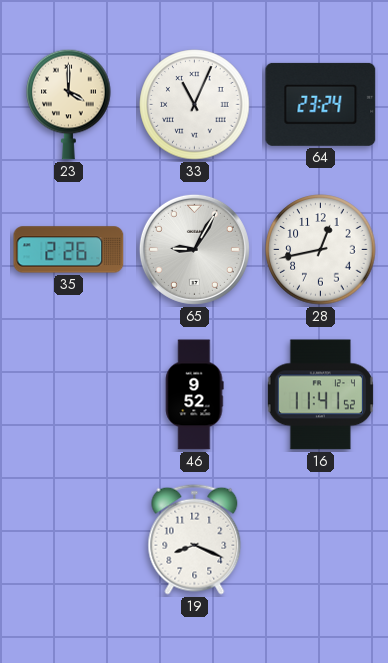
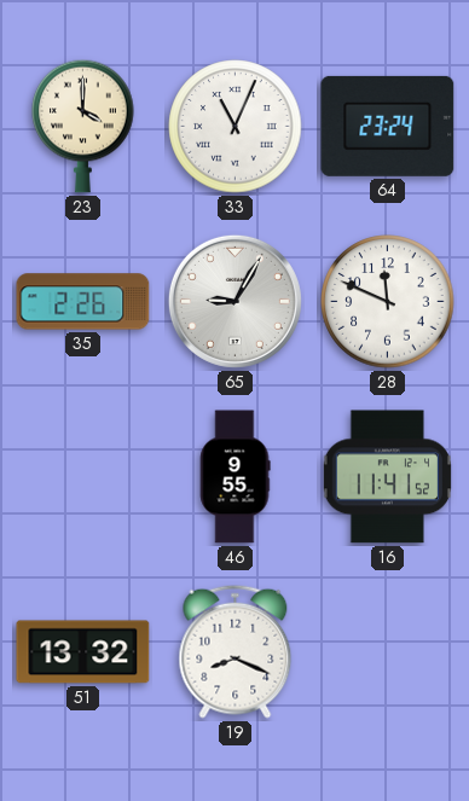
28: 12:43 -> 11:49
46: 9:52 -> 9:55
51: none -> 13:32
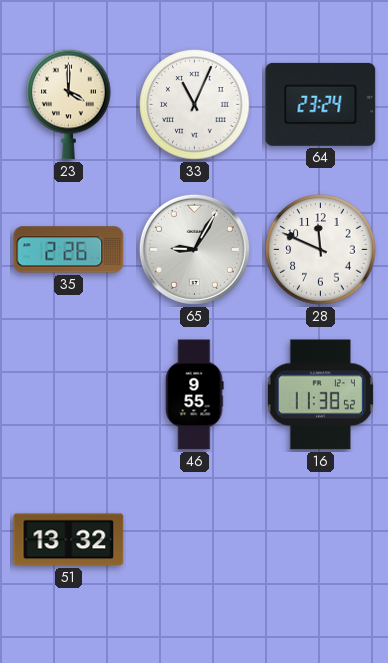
16: 11:41 -> 11:38
19: 8:19 -> none
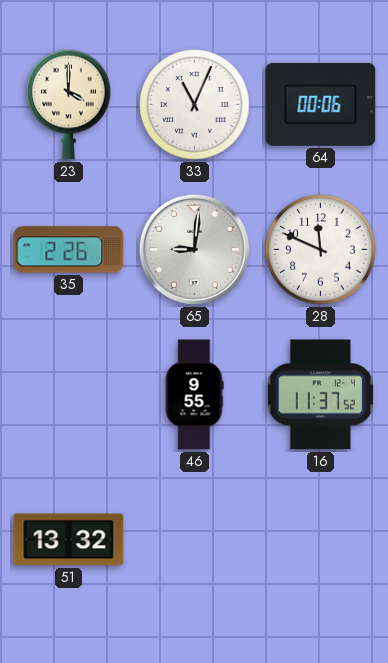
64: 23:24 -> 00:06
65: 9:05 -> 9:01
16: 11:38 -> 11:37
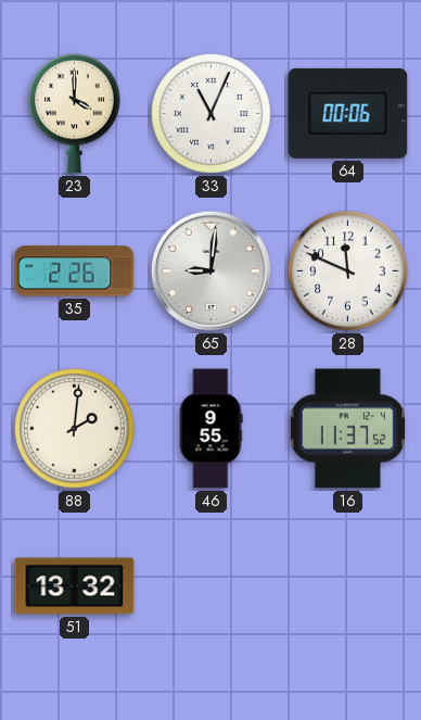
88: none -> 2:01
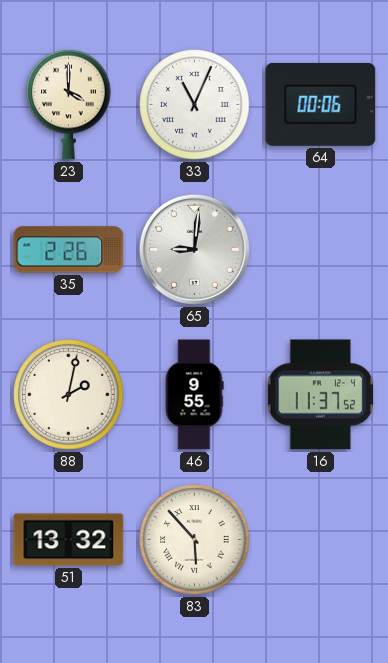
28: 11:49 -> none
88: 2:01 -> 2:02
83: none -> 5:53
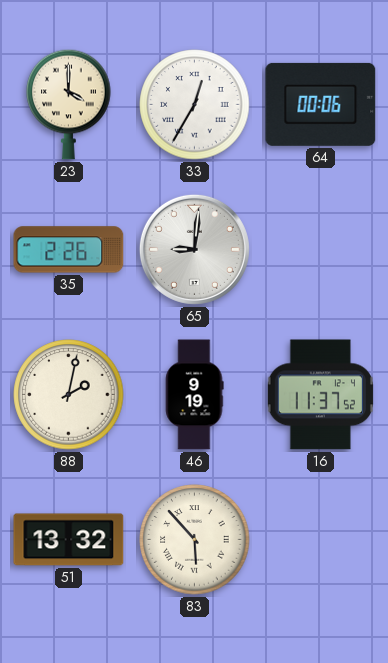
33: 11:04 -> 12:35
46: 9:55 -> 9:19
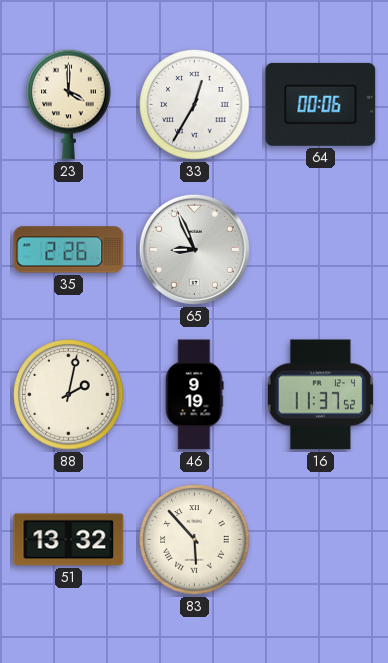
65: 9:01 -> 8:56
